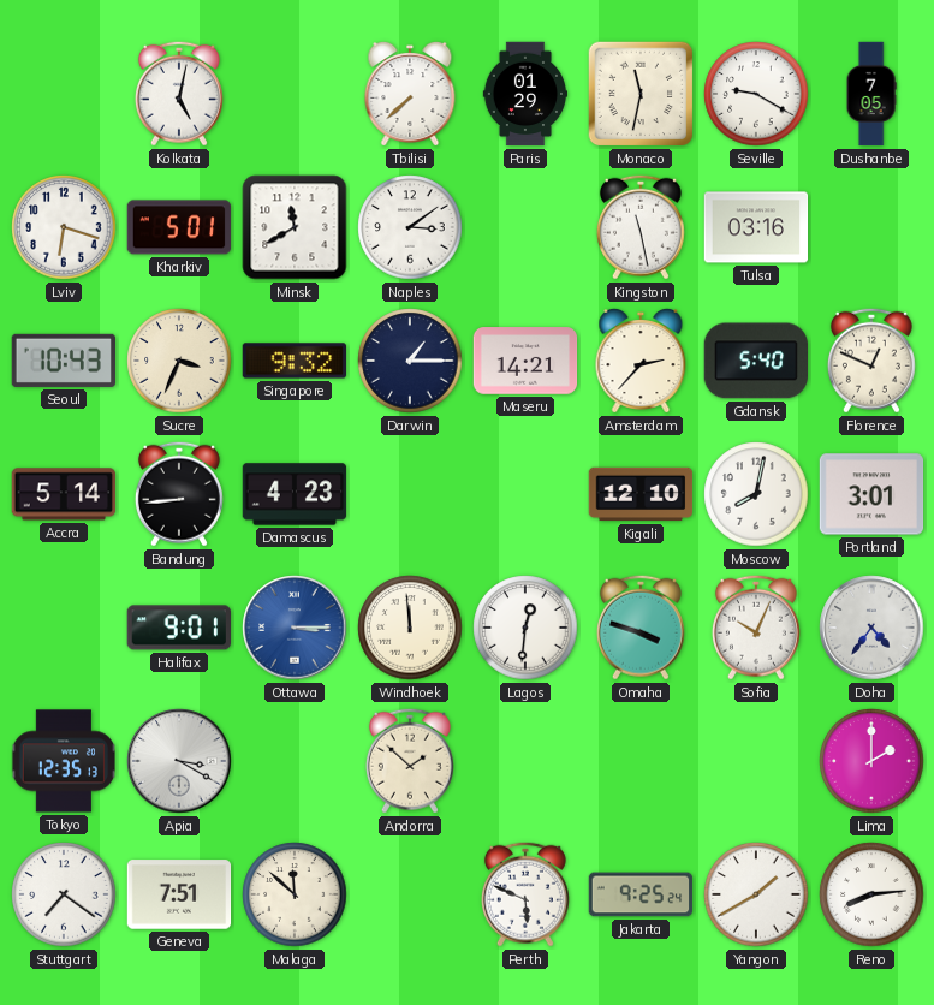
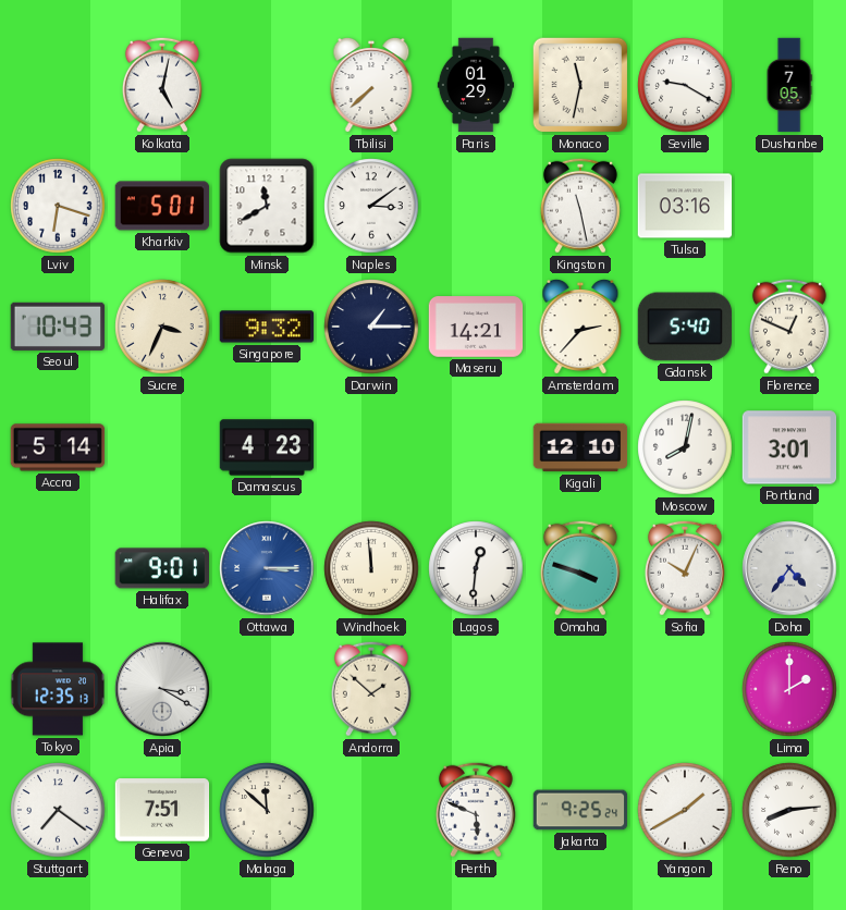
Bandung: 8:44 -> none
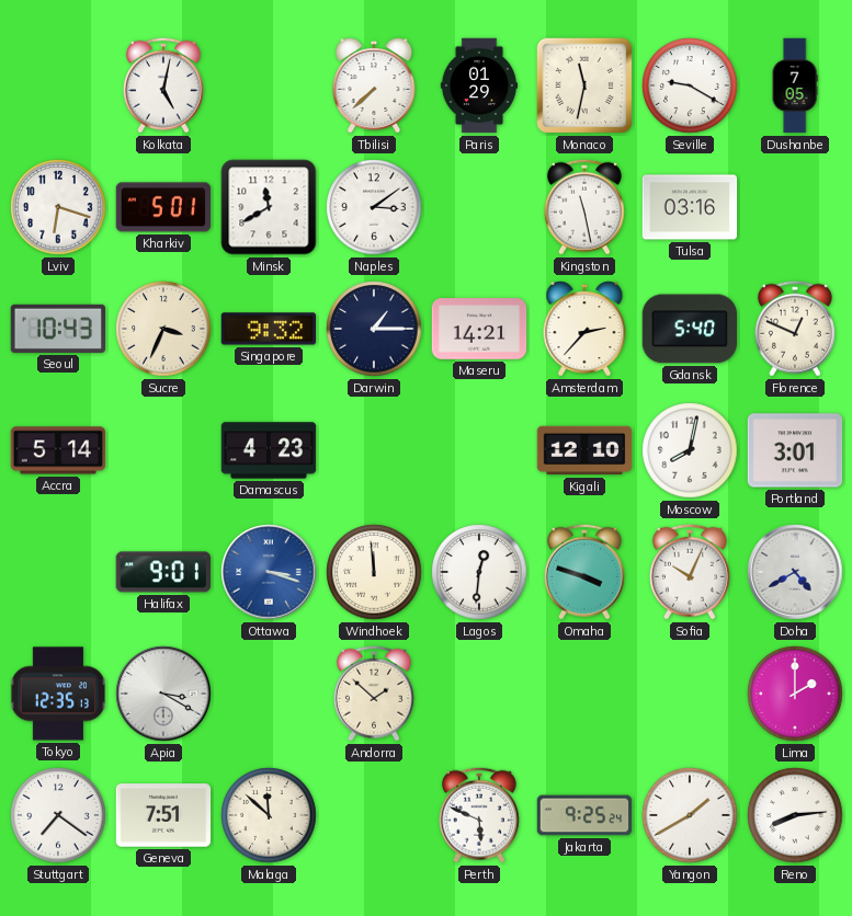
Ottawa: 3:15 -> 3:18
Doha: 4:36 -> 4:40
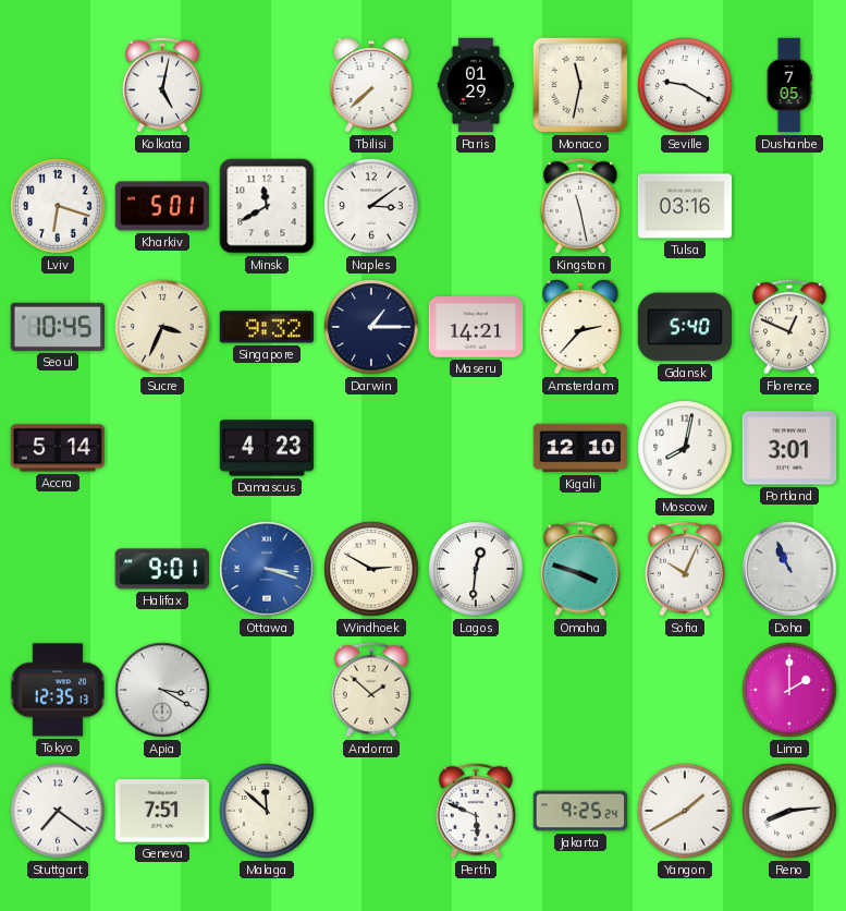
Seoul: 10:43 -> 10:45
Windhoek: 11:59 -> 2:50
Doha: 4:40 -> 10:56
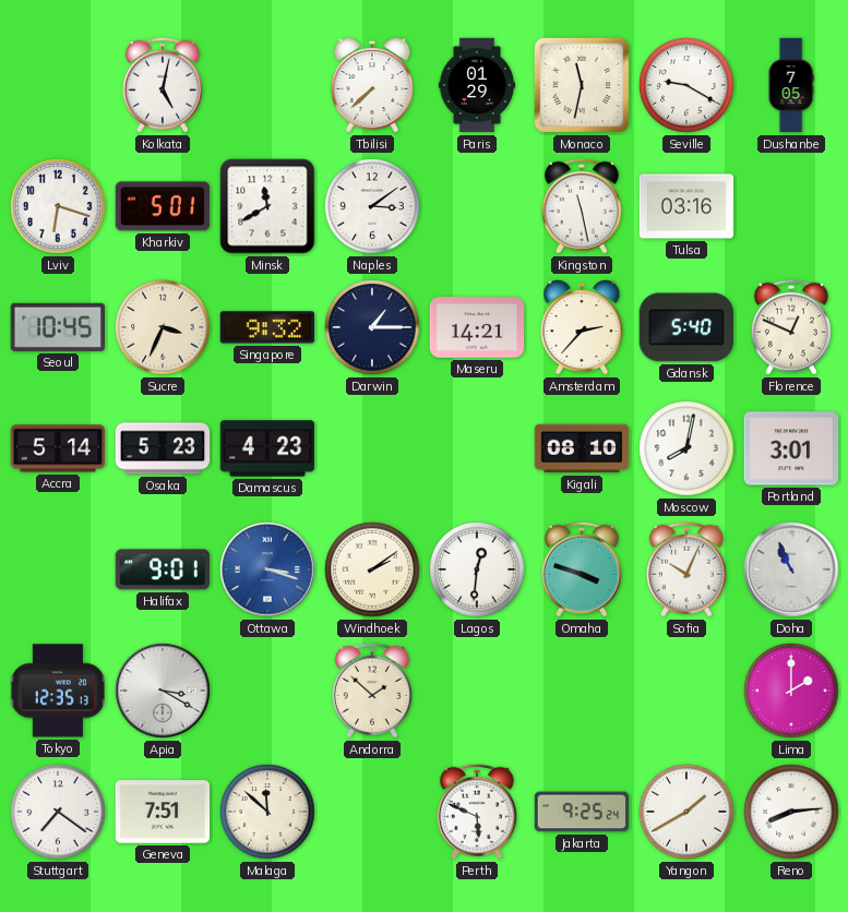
Osaka: none -> 5:23
Kigali: 12:10 -> 08:10
Windhoek: 2:50 -> 2:09
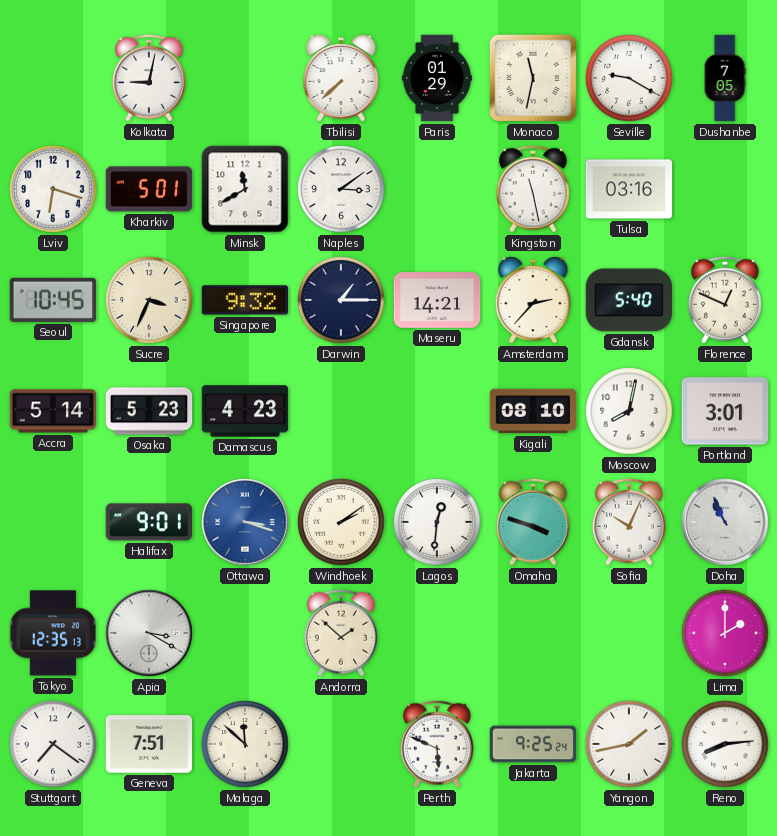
Kolkata: 5:02 -> 9:02
Yangon: 1:40 -> 1:43
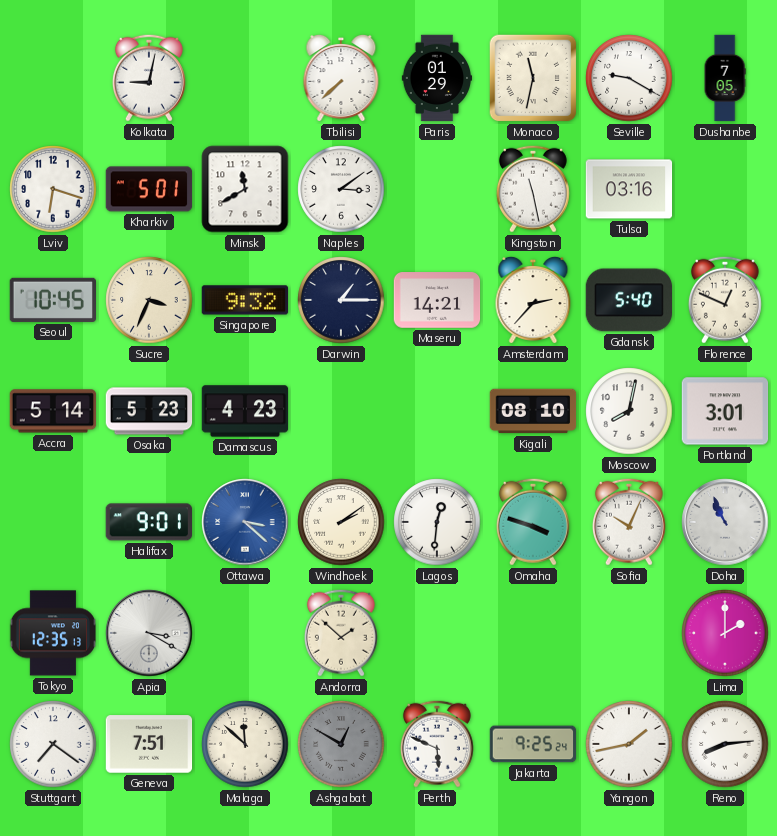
Ottawa: 3:18 -> 3:22
Ashgabat: none -> 12:50
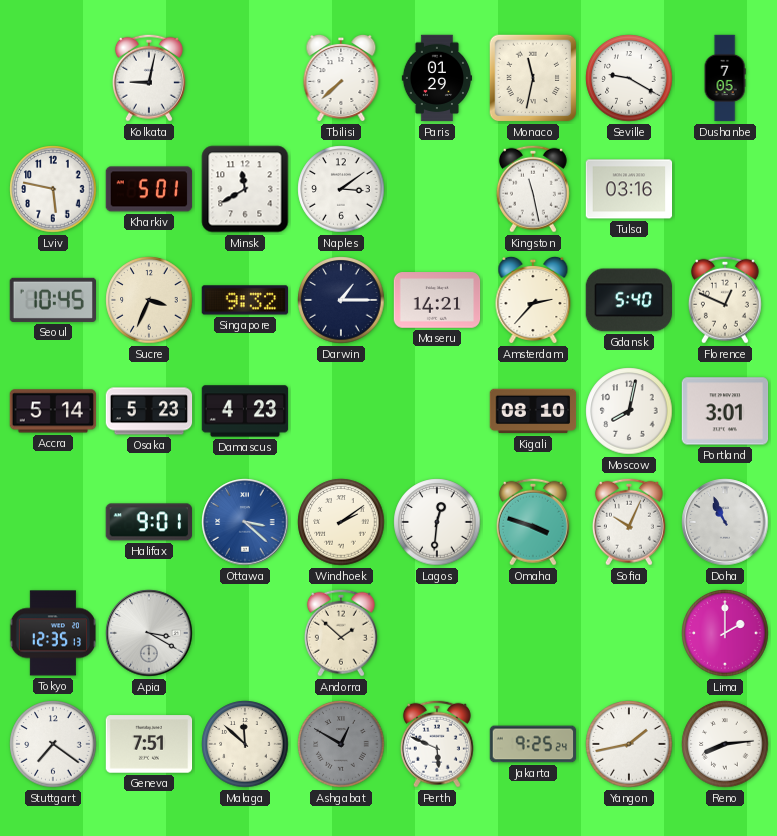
Lviv: 6:18 -> 5:47
